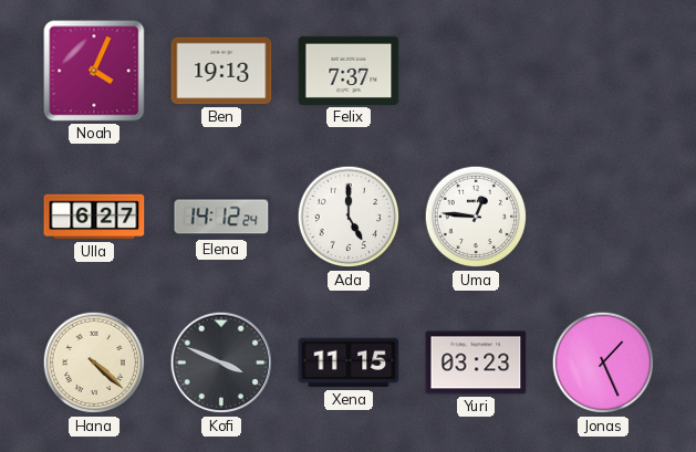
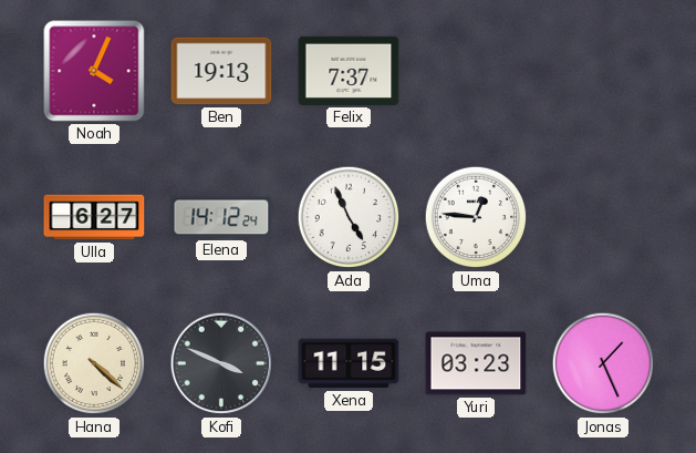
Ada: 5:00 -> 4:56
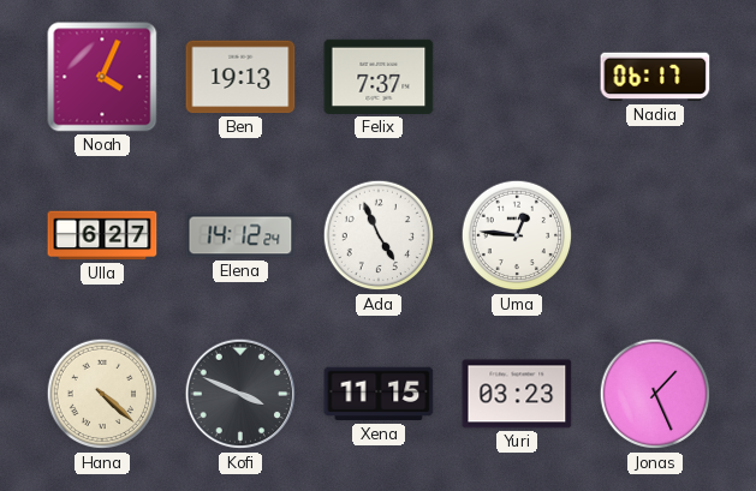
Nadia: none -> 06:17
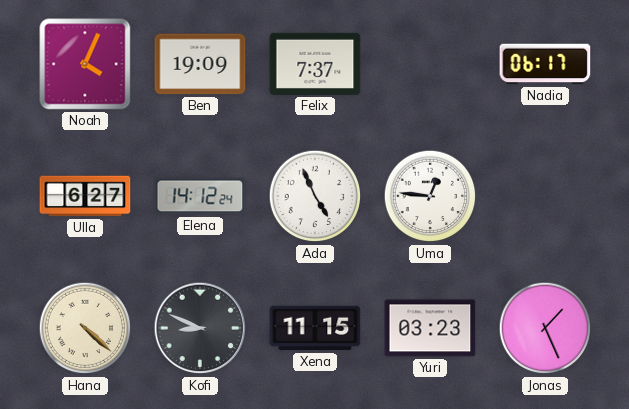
Ben: 19:13 -> 19:09
Kofi: 3:49 -> 8:49
